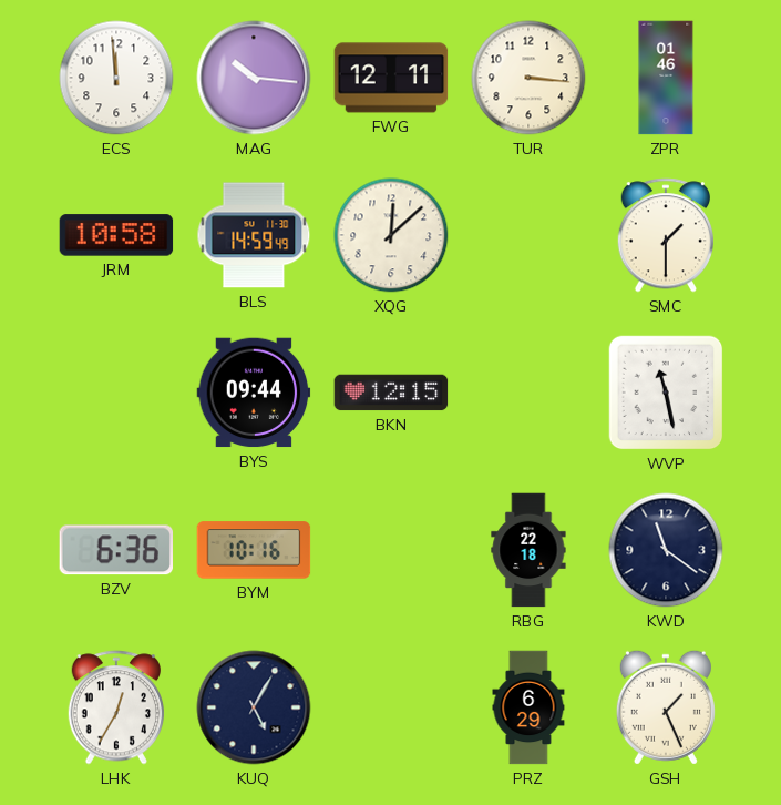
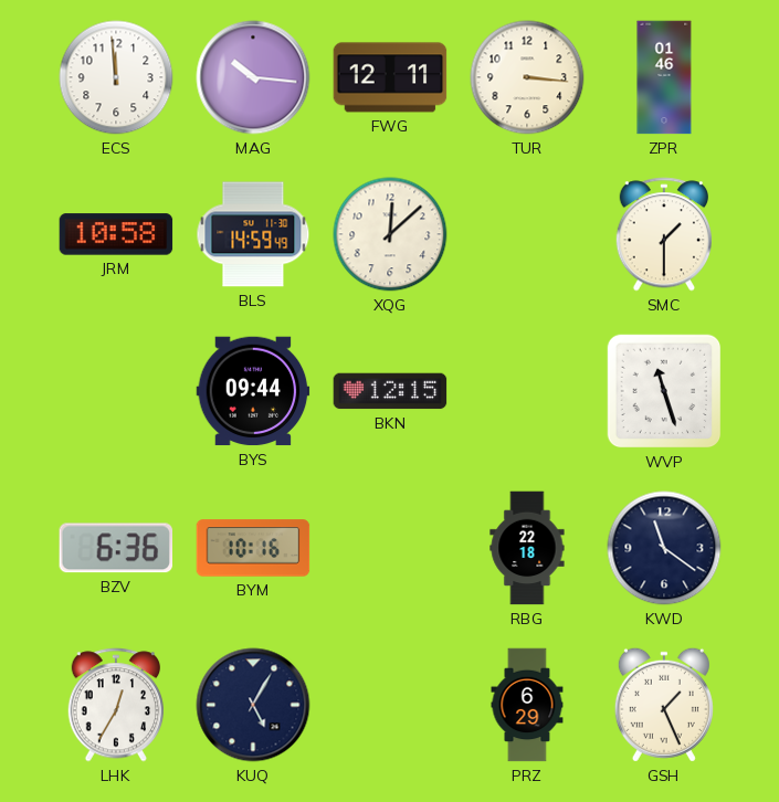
WVP: 11:28 -> 11:27
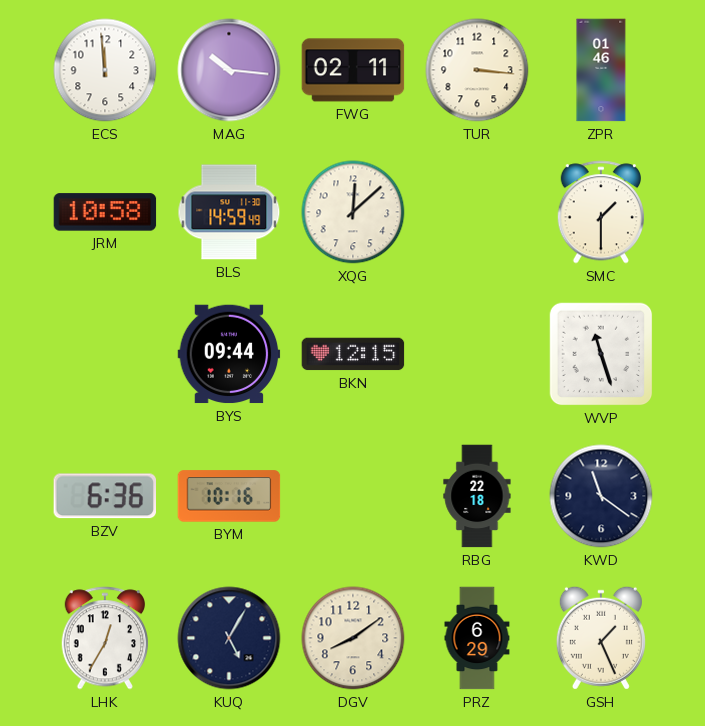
FWG: 12:11 -> 02:11
DGV: none -> 8:09
